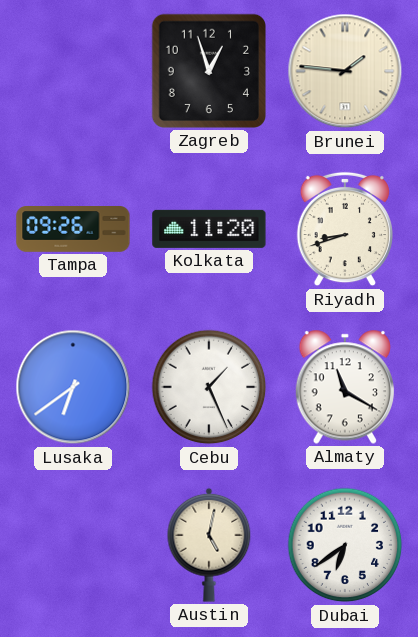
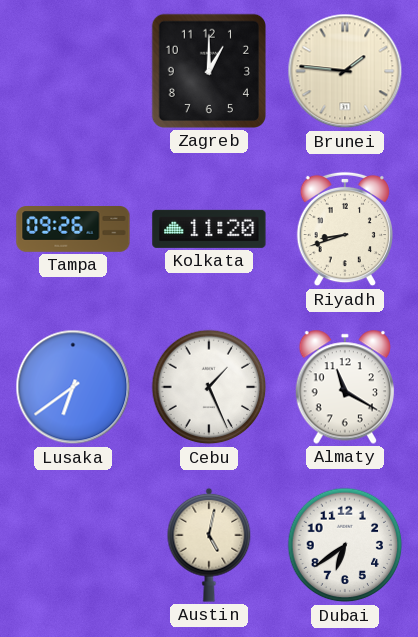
Zagreb: 12:57 -> 1:00
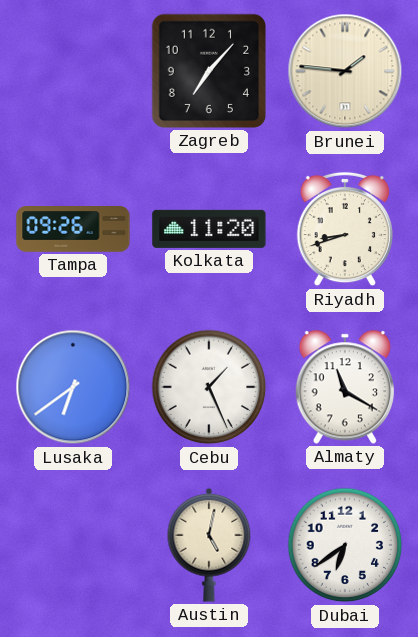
Zagreb: 1:00 -> 7:07
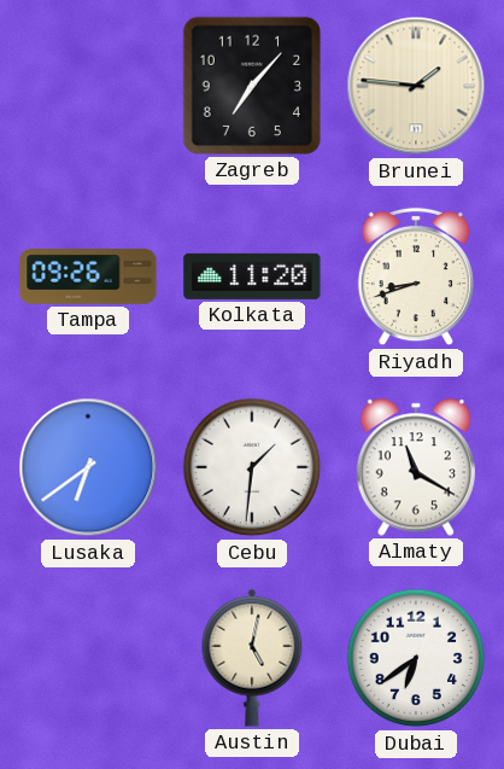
Cebu: 1:26 -> 1:31
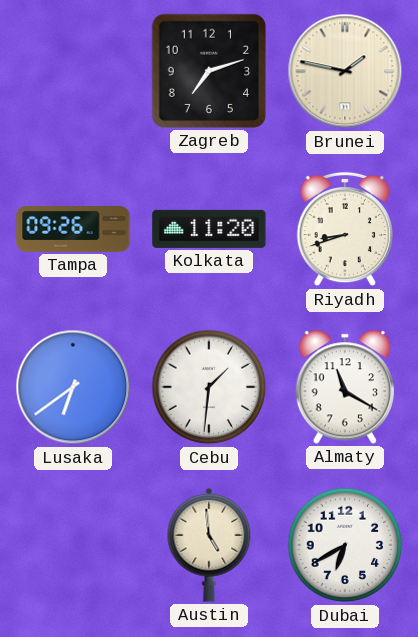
Zagreb: 7:07 -> 7:12
Brunei: 1:46 -> 1:47
Austin: 5:02 -> 4:59
Dubai: 6:39 -> 6:40
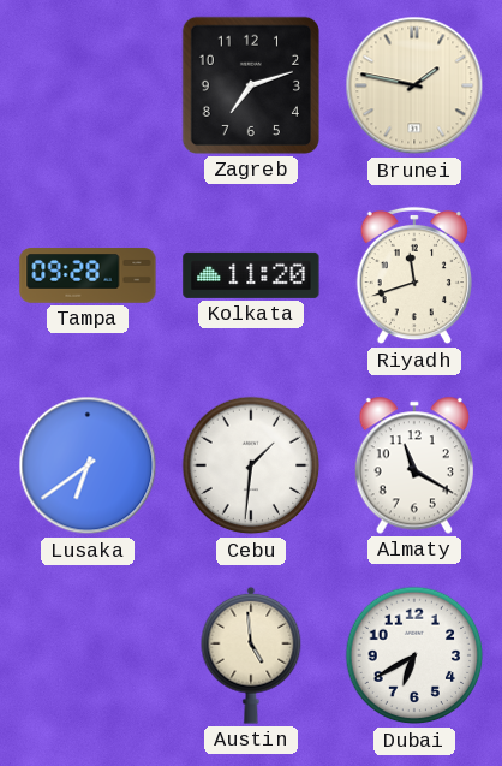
Tampa: 09:26 -> 09:28
Riyadh: 8:42 -> 11:42
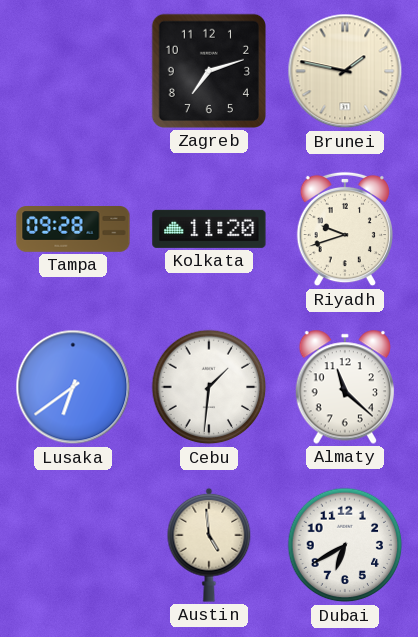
Riyadh: 11:42 -> 9:42
Almaty: 11:20 -> 11:22
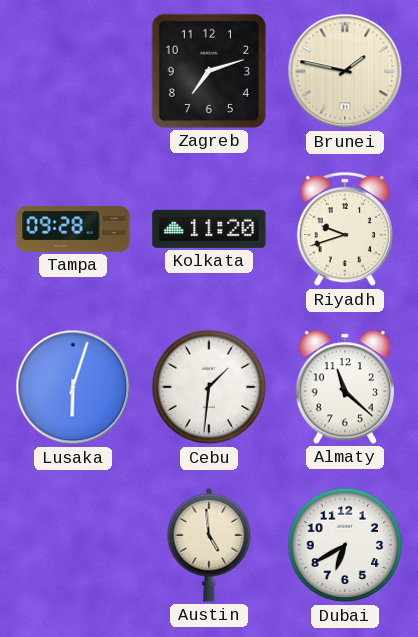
Lusaka: 6:39 -> 6:03
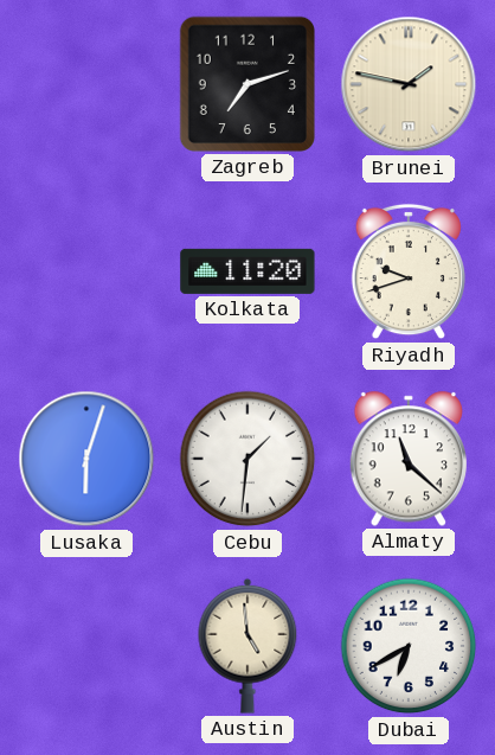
Tampa: 09:28 -> none
